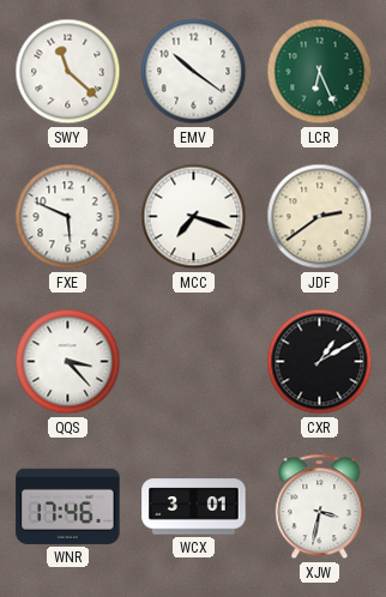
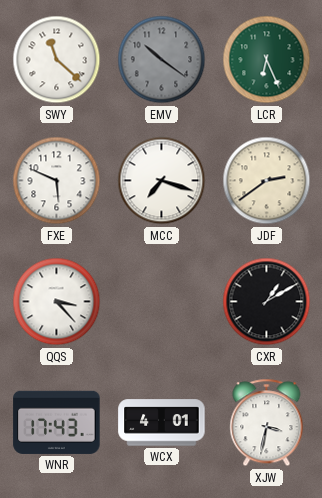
EMV dial: white -> grey
WNR: 17:46 -> 17:43
WCX: 3:01 -> 4:01
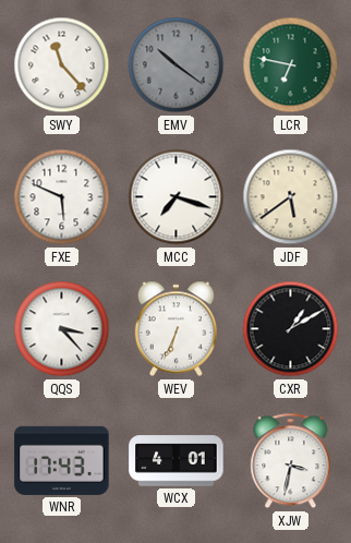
SWY: 11:22 -> 11:23
LCR: 6:26 -> 6:47
JDF: 2:39 -> 5:39
WEV: none -> 6:34
